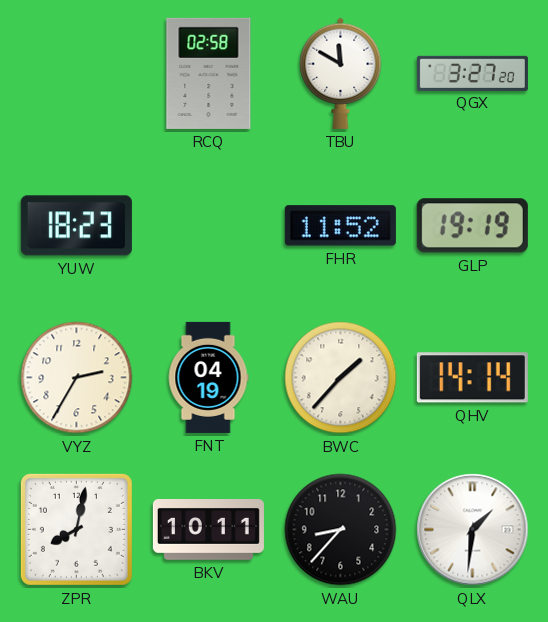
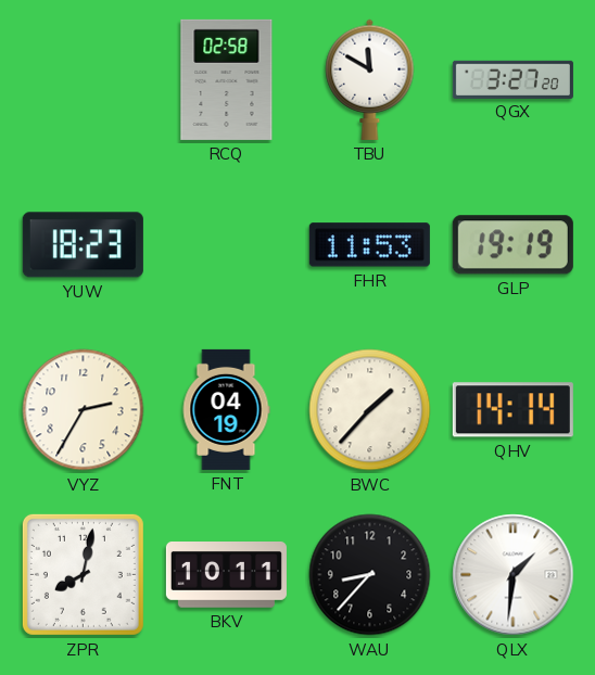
FHR: 11:52 -> 11:53
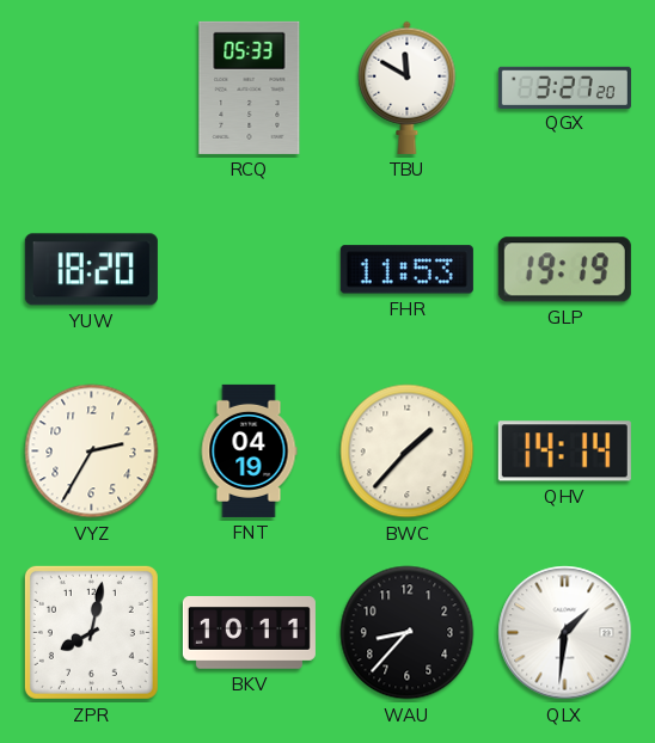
RCQ: 02:58 -> 05:33
YUW: 18:23 -> 18:20
